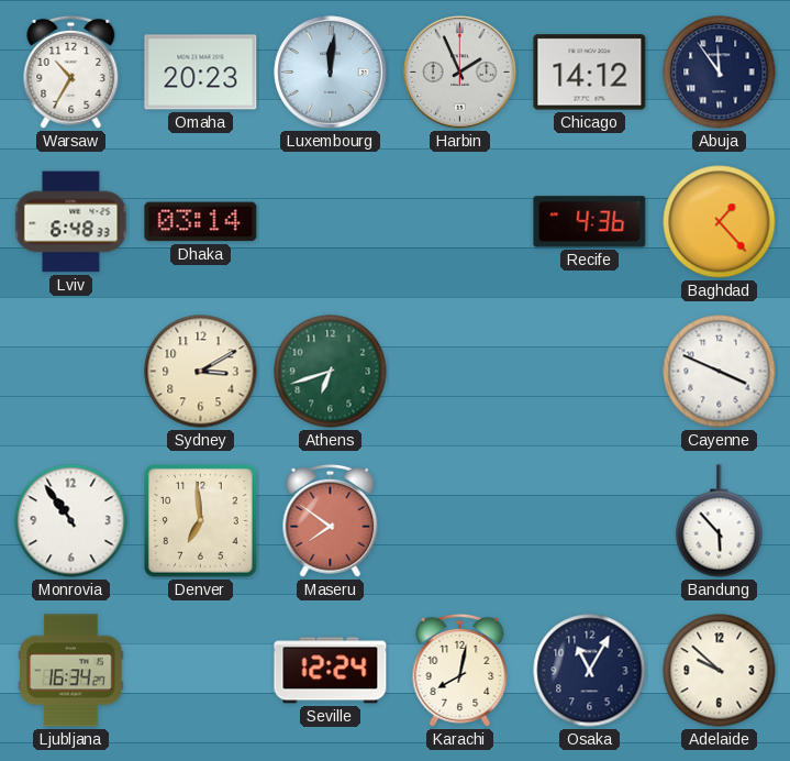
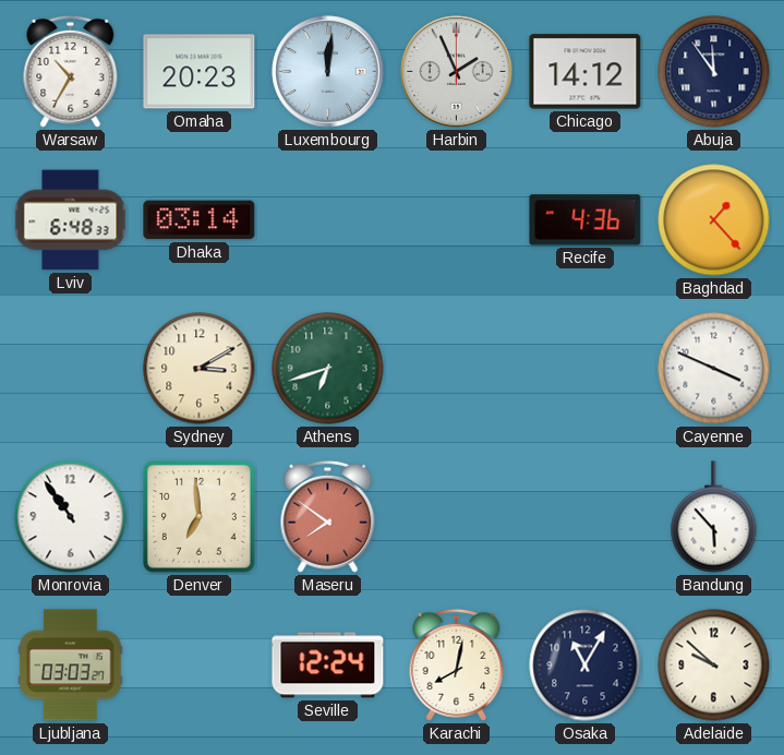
Ljubljana: 16:34 -> 03:03
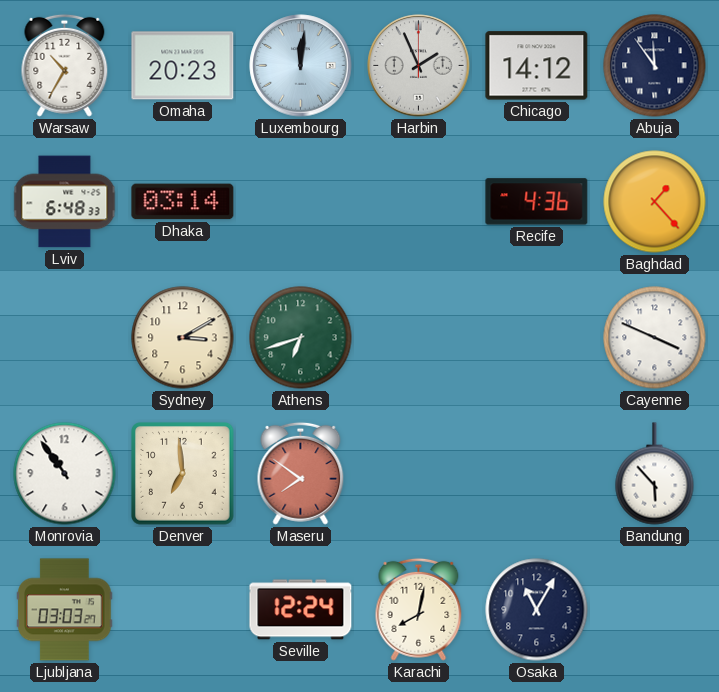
Adelaide: 9:52 -> none
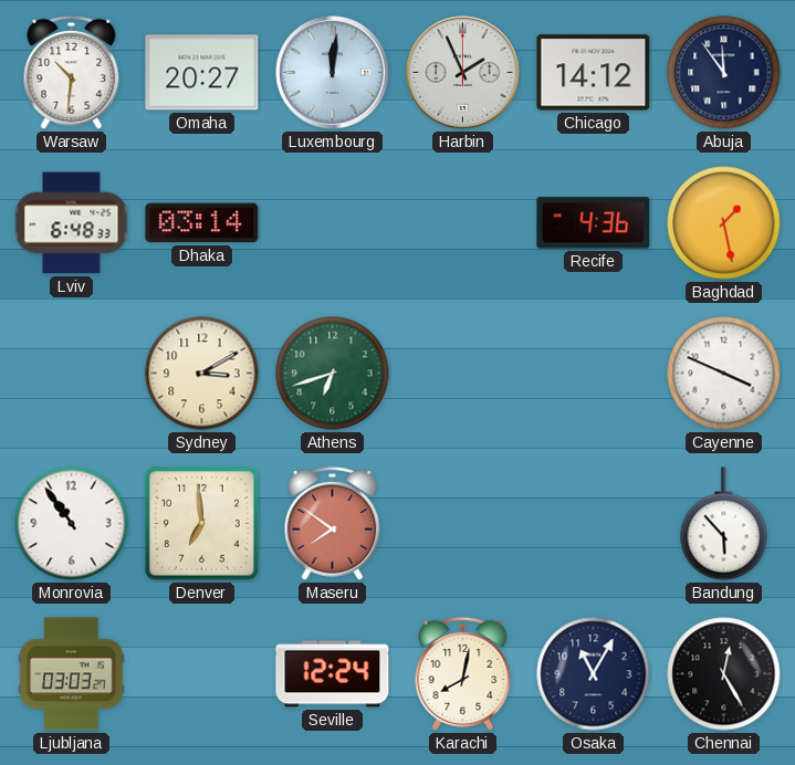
Warsaw: 10:35 -> 10:31
Omaha: 20:23 -> 20:27
Baghdad: 1:23 -> 1:28
Chennai: none -> 12:25
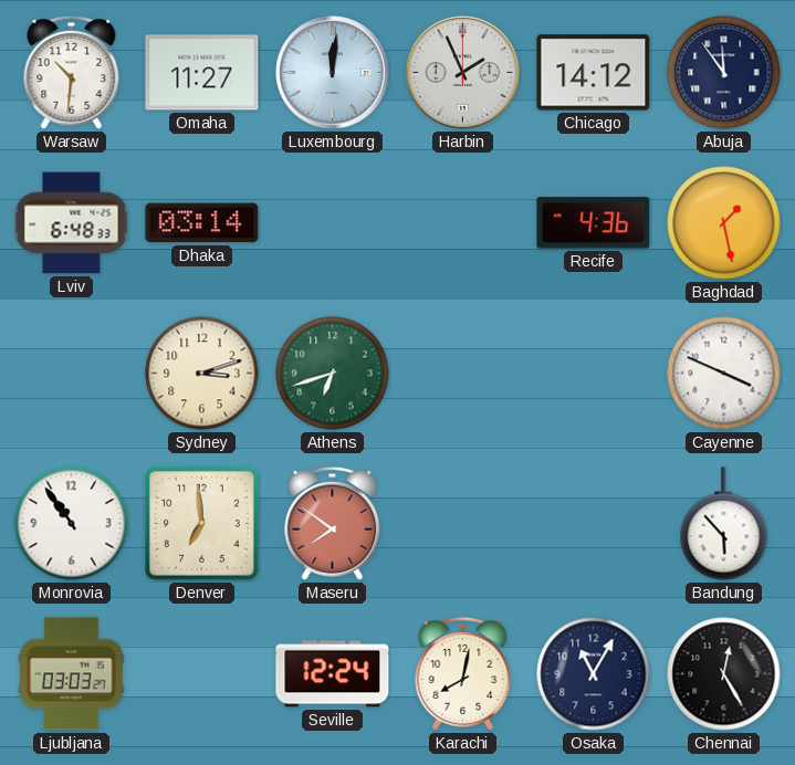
Omaha: 20:27 -> 11:27
Sydney: 3:10 -> 3:12
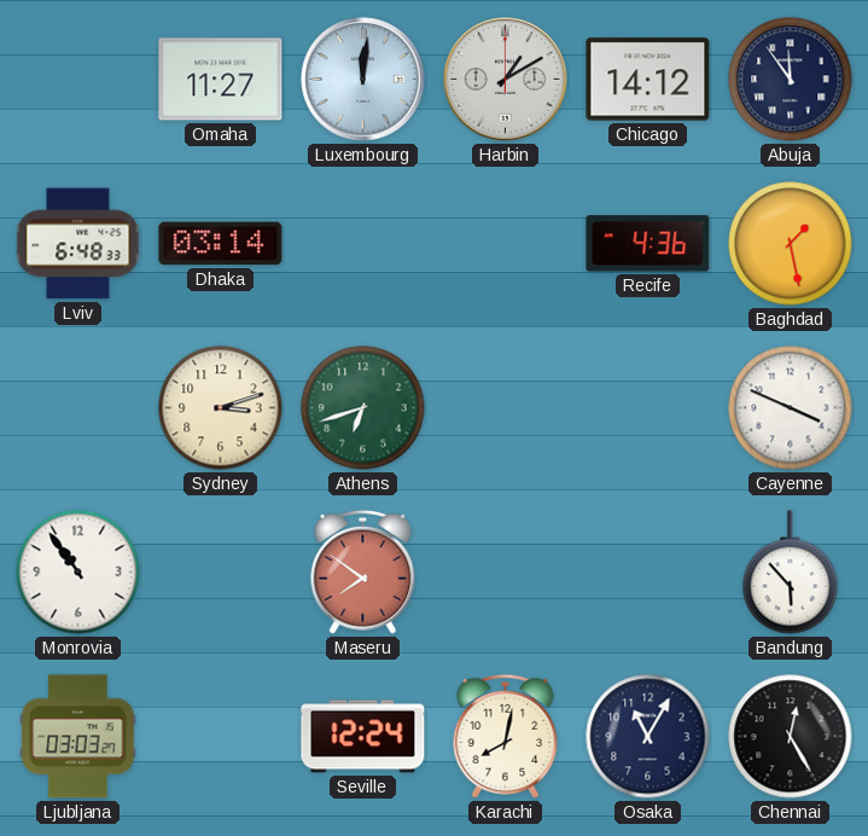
Warsaw: 10:31 -> none
Harbin: 1:56 -> 1:10
Denver: 6:59 -> none
